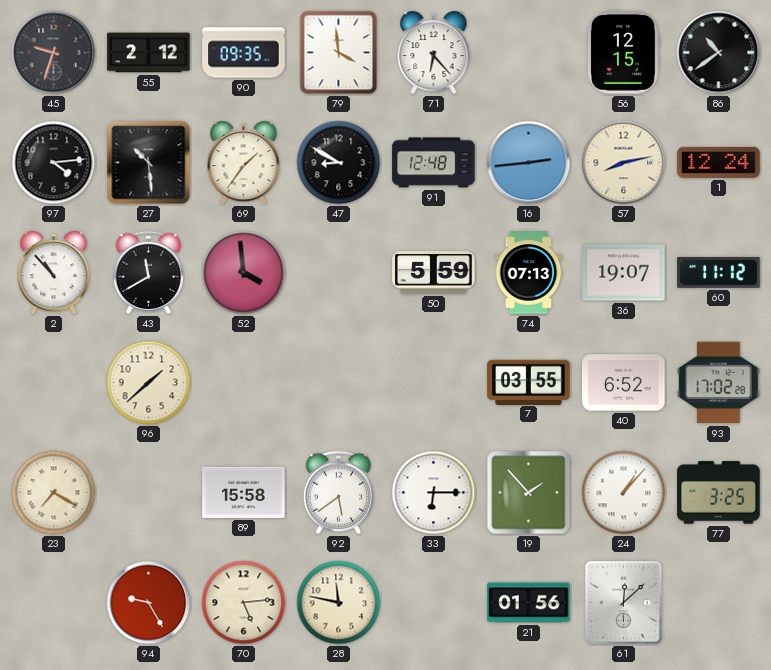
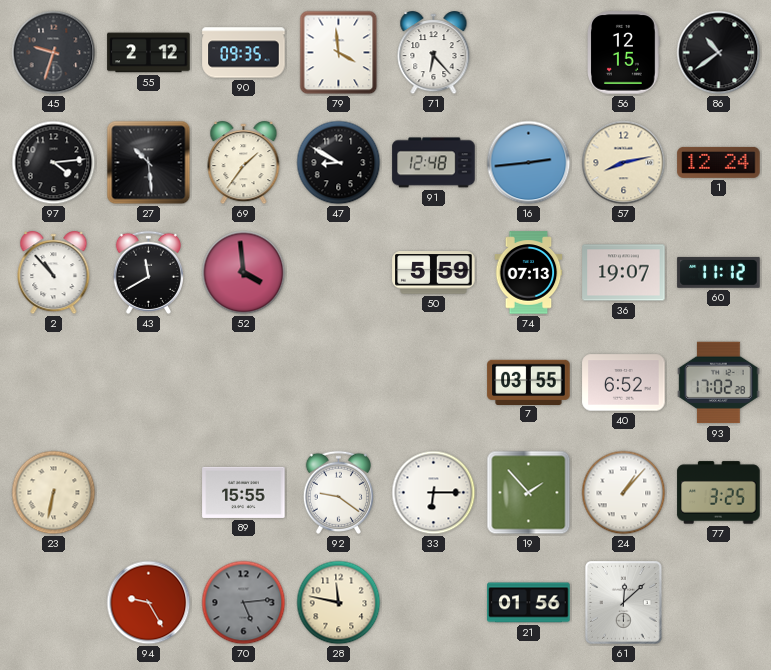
96: 1:38 -> none
23: 7:20 -> 6:32
89: 15:58 -> 15:55
92: 5:39 -> 9:21
70 dial: cream -> grey
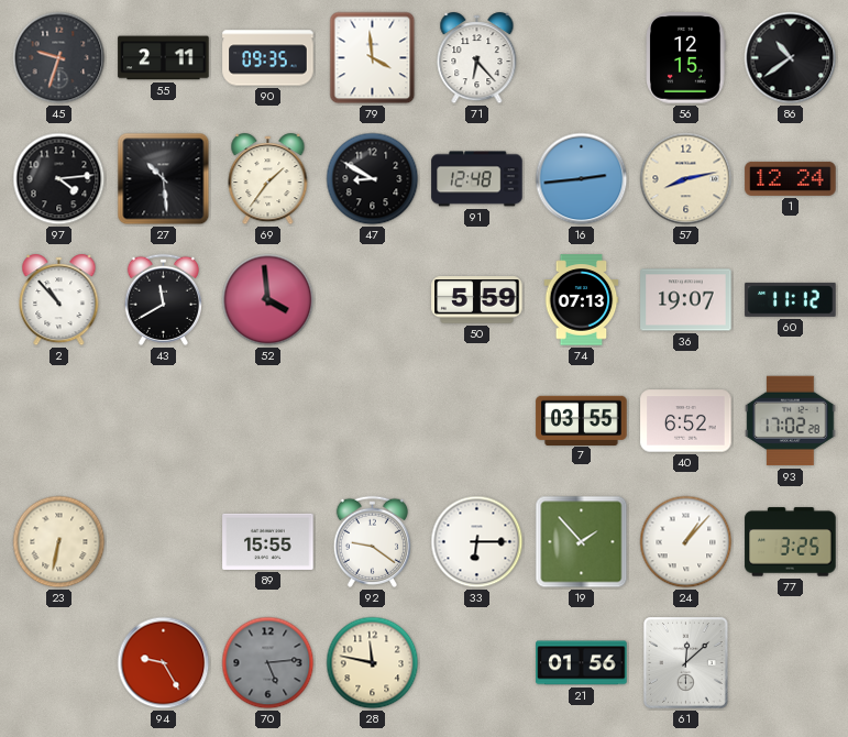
55: 2:12 -> 2:11
